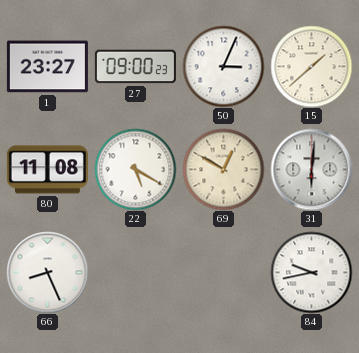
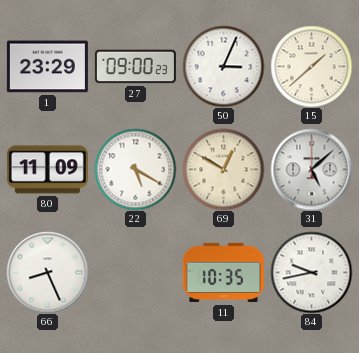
1: 23:27 -> 23:29
80: 11:08 -> 11:09
31: 6:01 -> 5:08
11: none -> 10:35
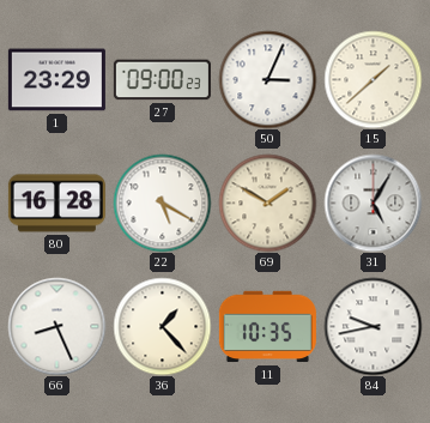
80: 11:09 -> 16:28
69: 12:50 -> 1:50
31: 5:08 -> 5:05
36: none -> 1:23
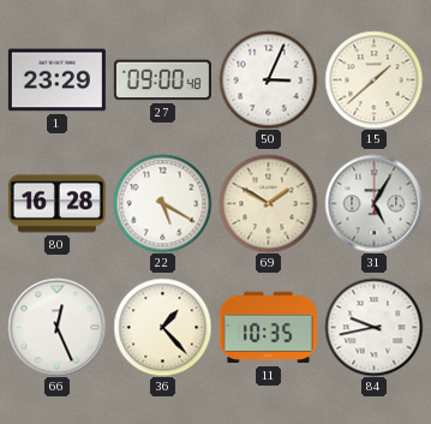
27: 09:00:23 -> 09:00:48
66: 8:26 -> 12:26
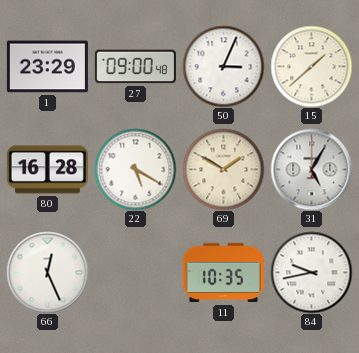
36: 1:23 -> none
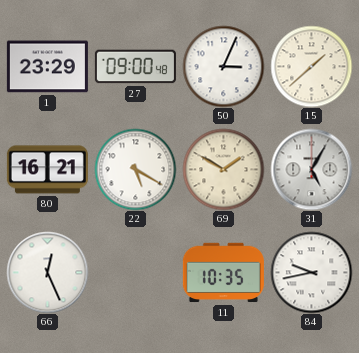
80: 16:28 -> 16:21
